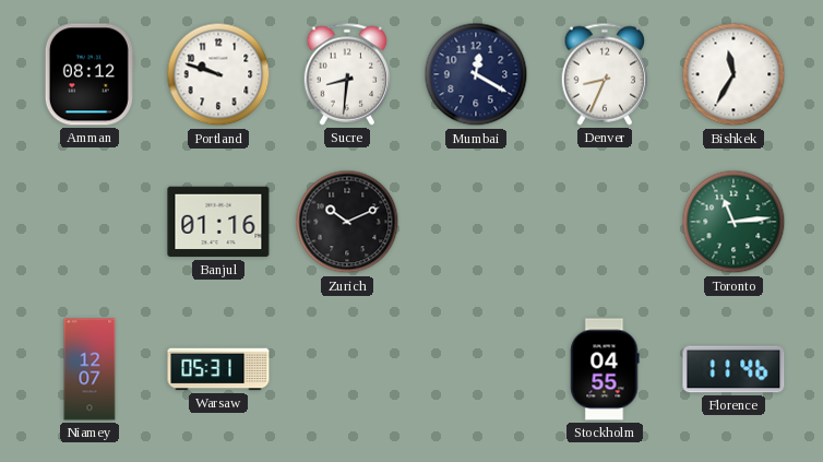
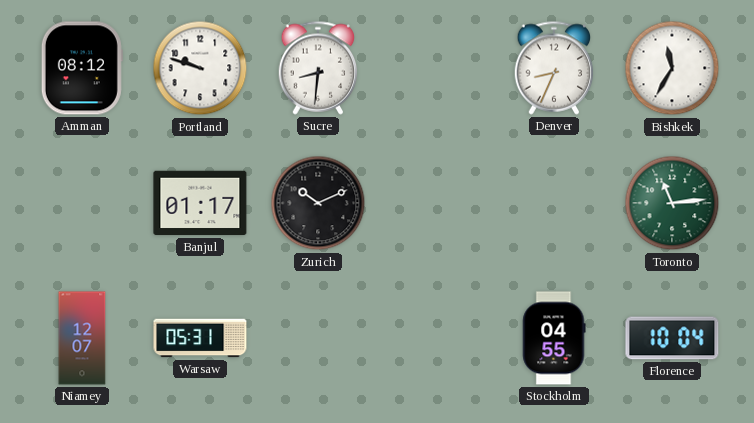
Mumbai: 12:20 -> none
Banjul: 01:16 -> 01:17
Florence: 11:46 -> 10:04
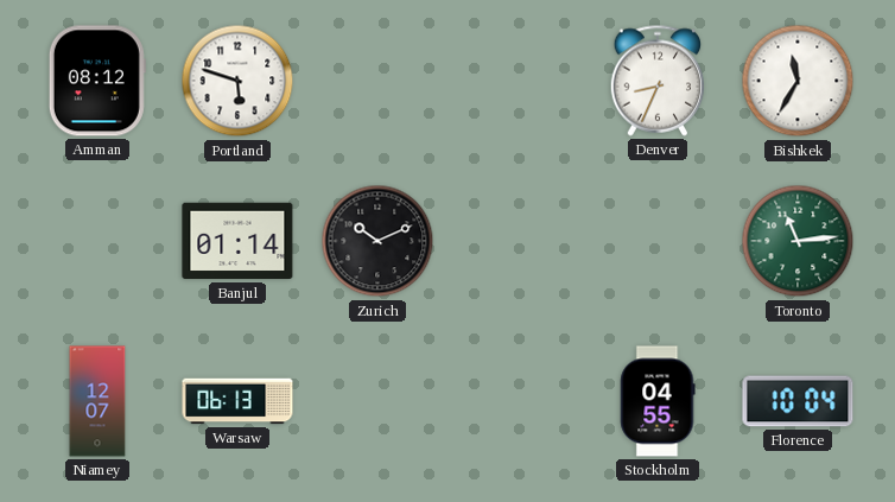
Portland: 9:48 -> 5:48
Sucre: 8:31 -> none
Banjul: 01:17 -> 01:14
Warsaw: 05:31 -> 06:13
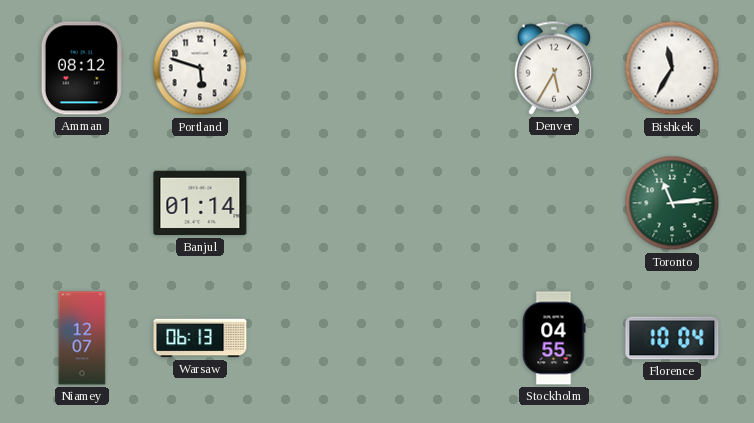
Denver: 8:34 -> 5:35
Zurich: 10:11 -> none
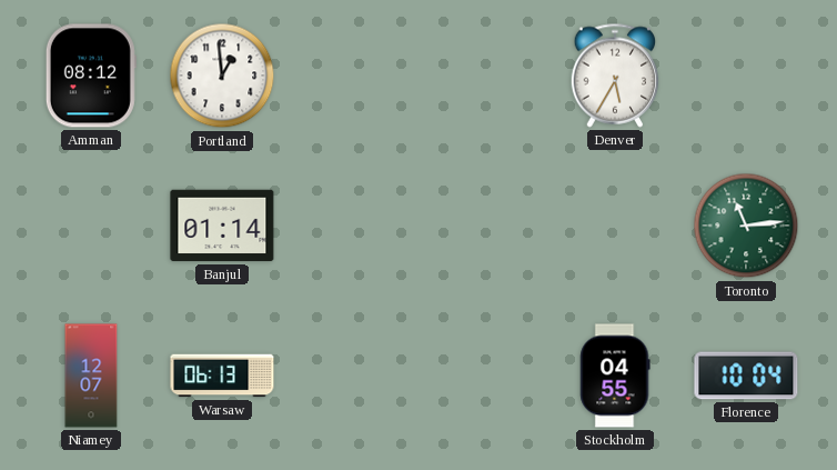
Portland: 5:48 -> 12:59
Bishkek: 11:35 -> none
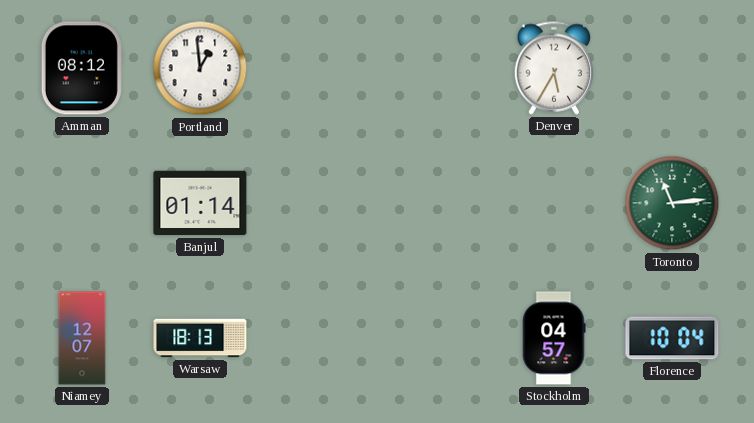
Warsaw: 06:13 -> 18:13
Stockholm: 04:55 -> 04:57
